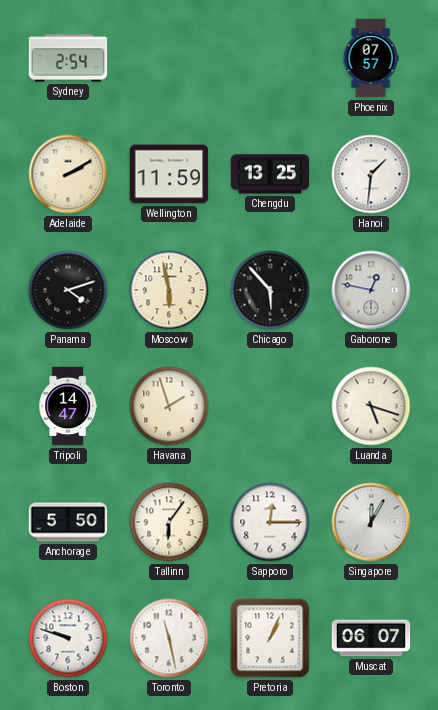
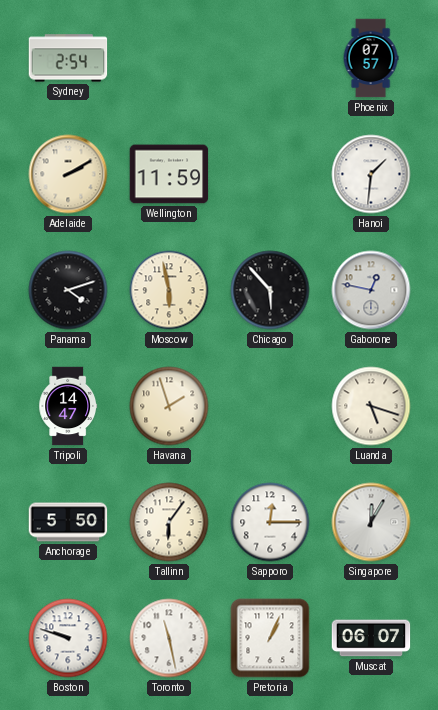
Chengdu: 13:25 -> none
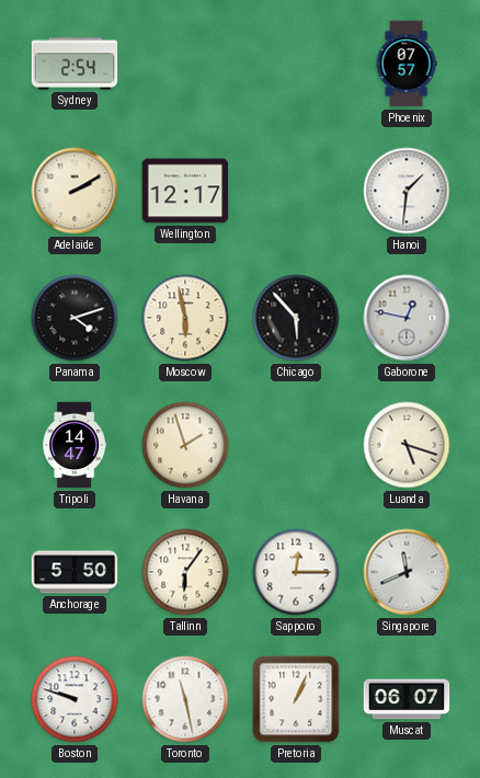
Wellington: 11:59 -> 12:17
Singapore: 12:05 -> 11:41
